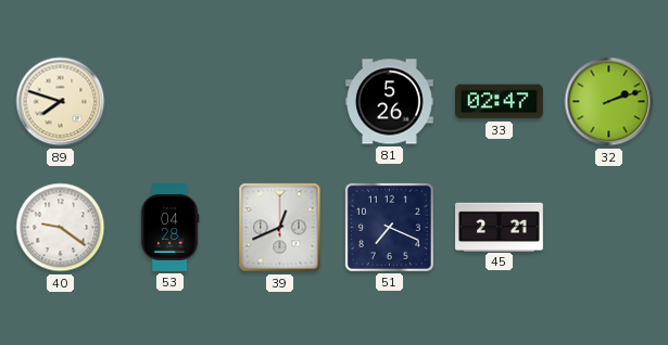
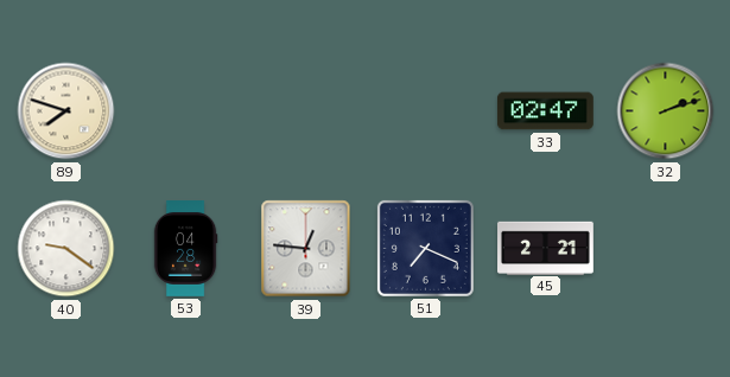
81: 5:26 -> none
39: 12:41 -> 12:46
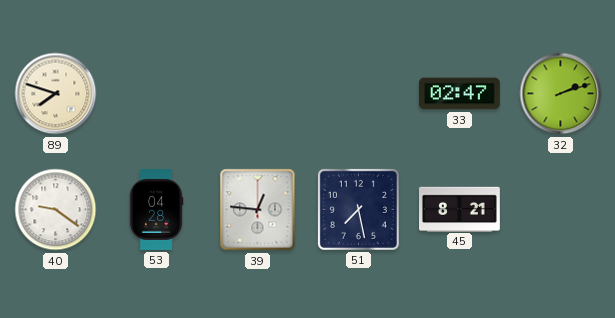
51: 7:19 -> 7:28
45: 2:21 -> 8:21
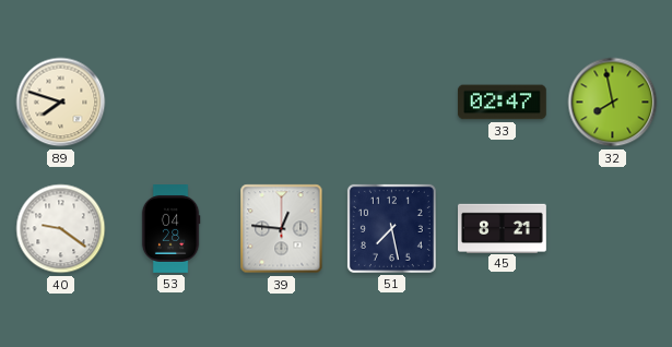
32: 2:12 -> 7:58
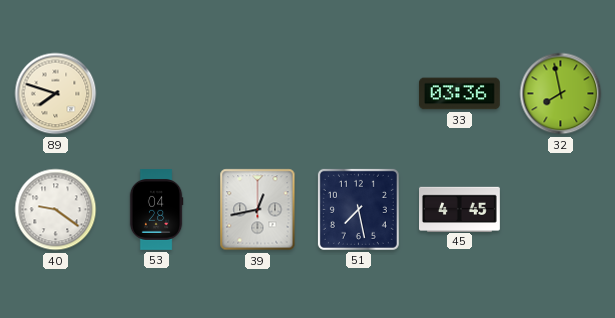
33: 02:47 -> 03:36
39: 12:46 -> 12:43
45: 8:21 -> 4:45
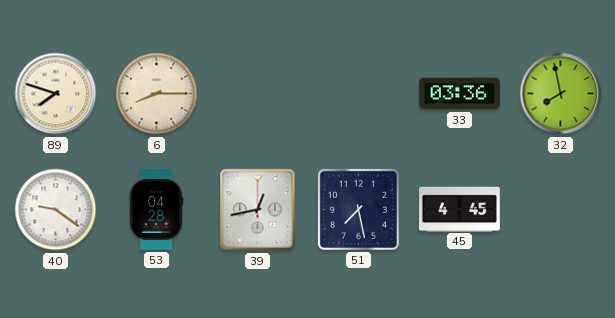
6: none -> 8:15
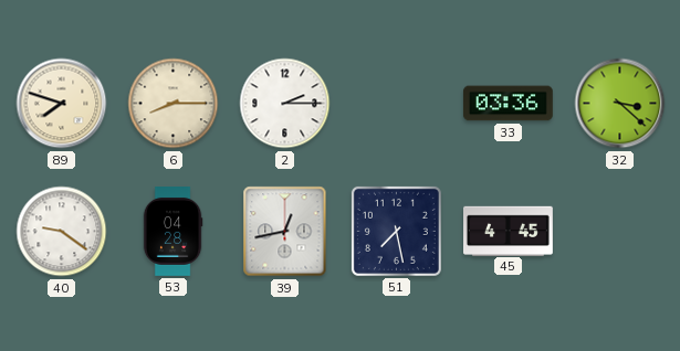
2: none -> 2:15
32: 7:58 -> 3:22
